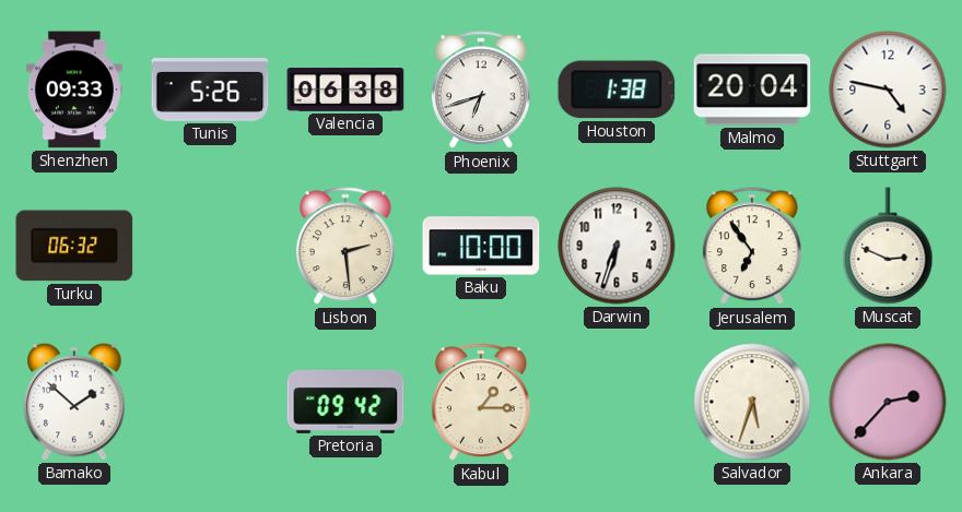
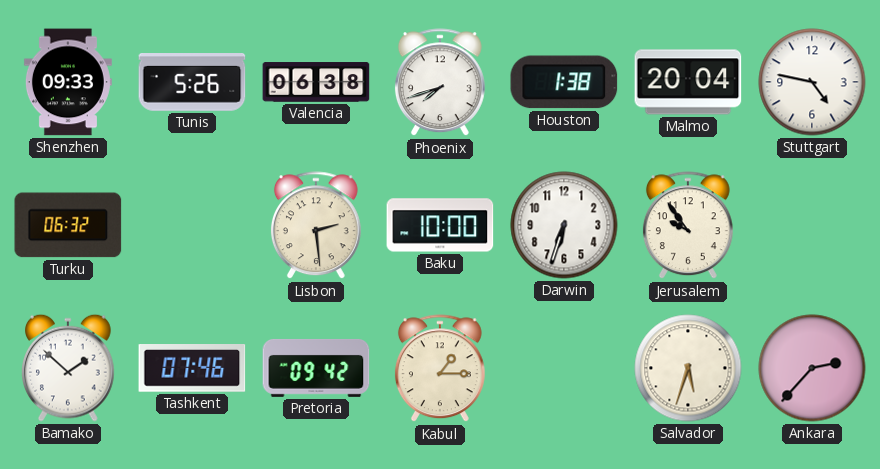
Phoenix: 6:42 -> 7:42
Jerusalem: 6:54 -> 9:54
Muscat: 2:49 -> none
Tashkent: none -> 07:46
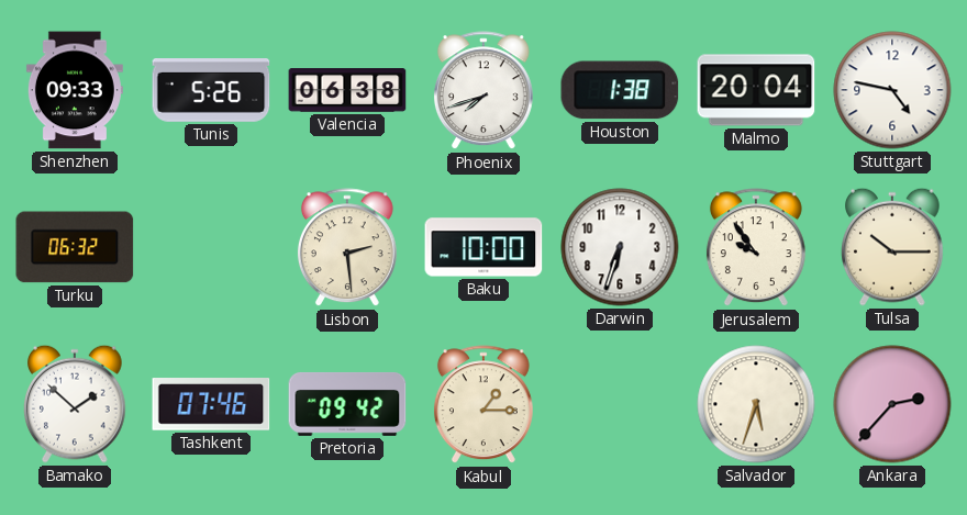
Tulsa: none -> 10:15
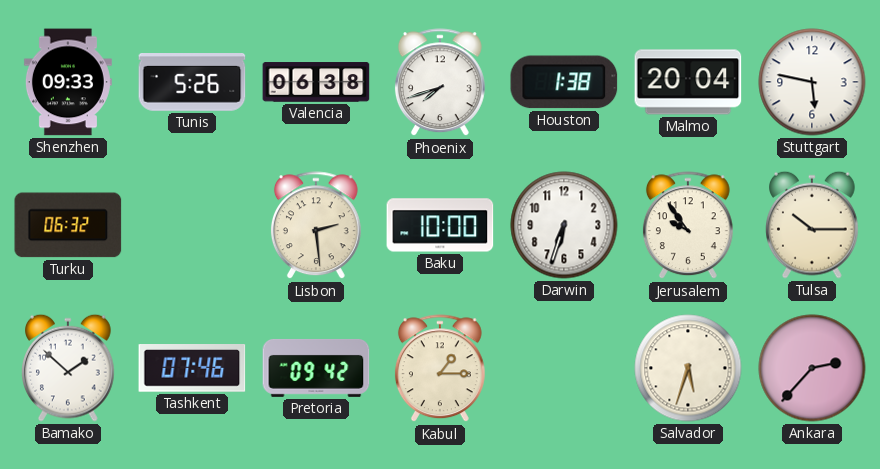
Stuttgart: 4:47 -> 5:47
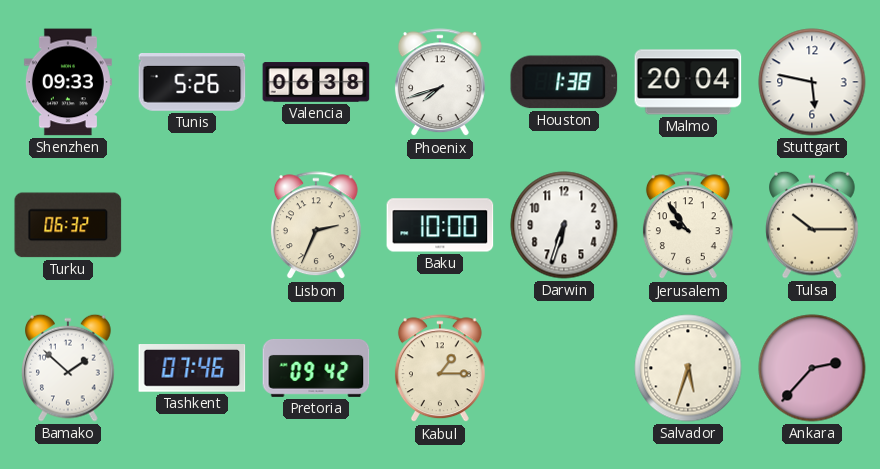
Lisbon: 2:29 -> 2:34
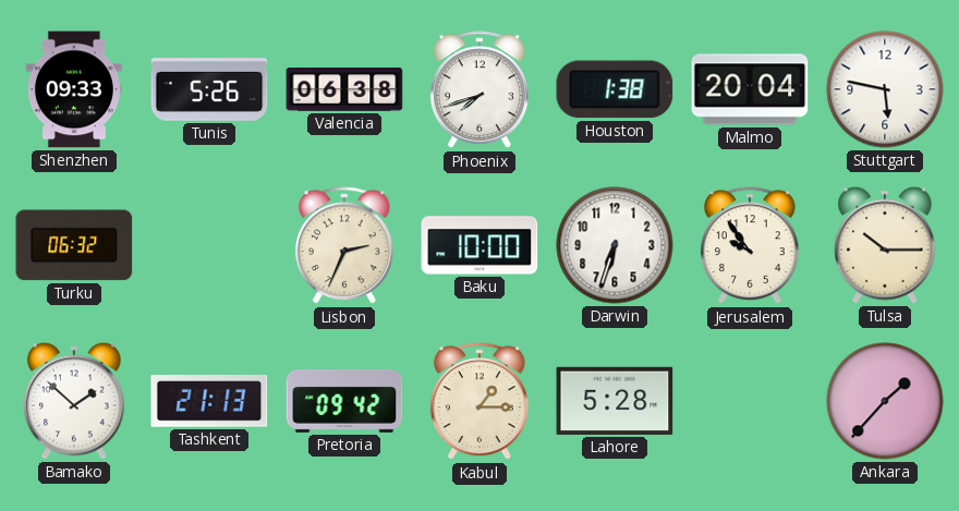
Tashkent: 07:46 -> 21:13
Lahore: none -> 5:28
Salvador: 5:33 -> none
Ankara: 2:37 -> 1:37
